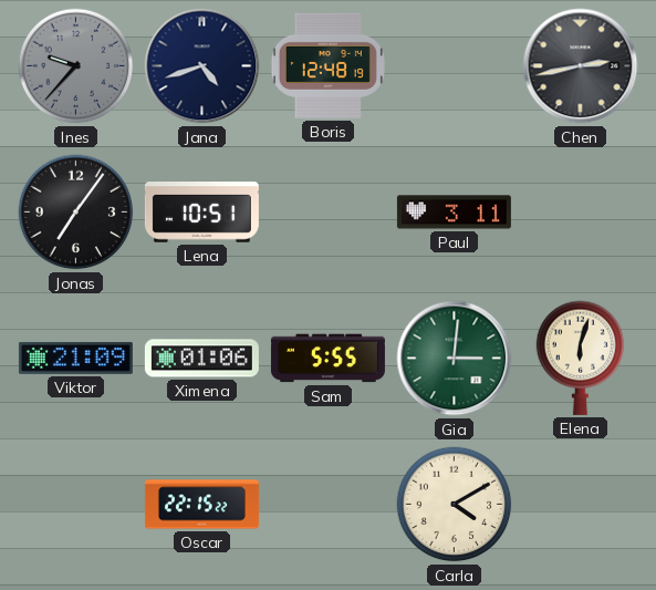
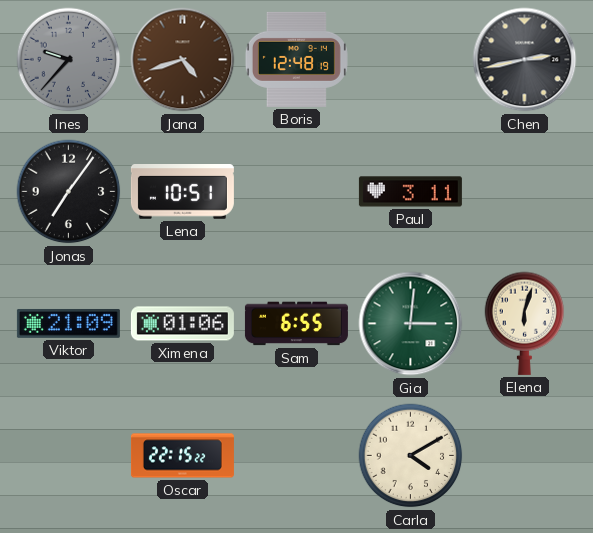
Jana dial: navy -> brown
Sam: 5:55 -> 6:55
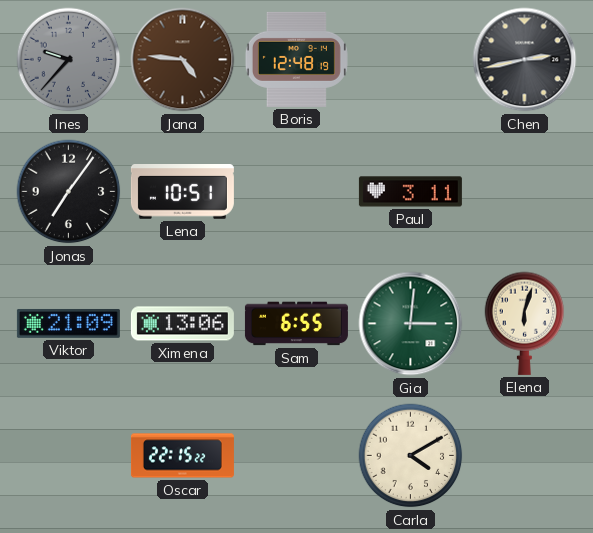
Jana: 4:42 -> 4:46
Ximena: 01:06 -> 13:06
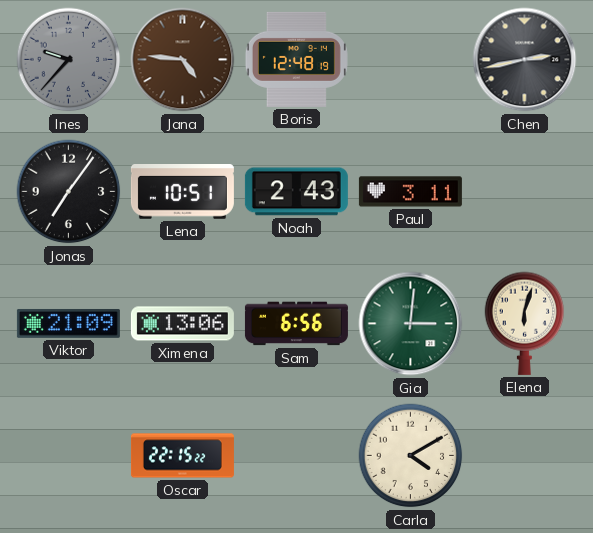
Noah: none -> 2:43
Sam: 6:55 -> 6:56
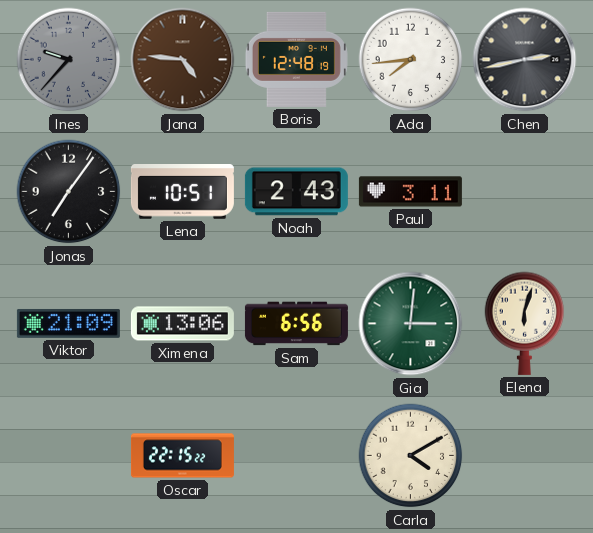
Ada: none -> 7:44
